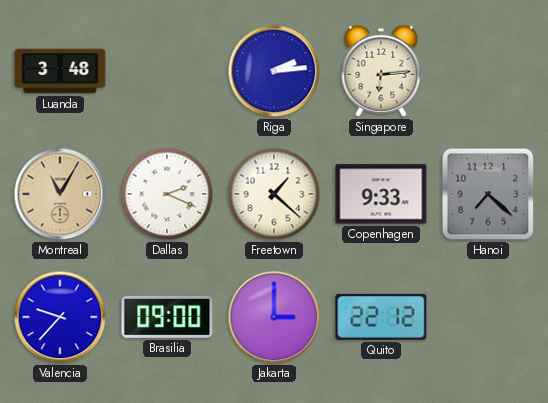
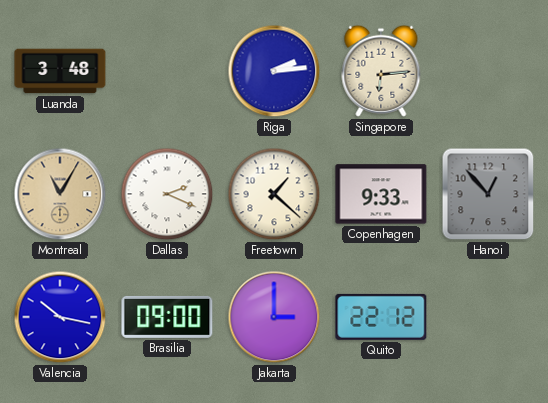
Hanoi: 7:22 -> 12:53
Valencia: 9:37 -> 10:17
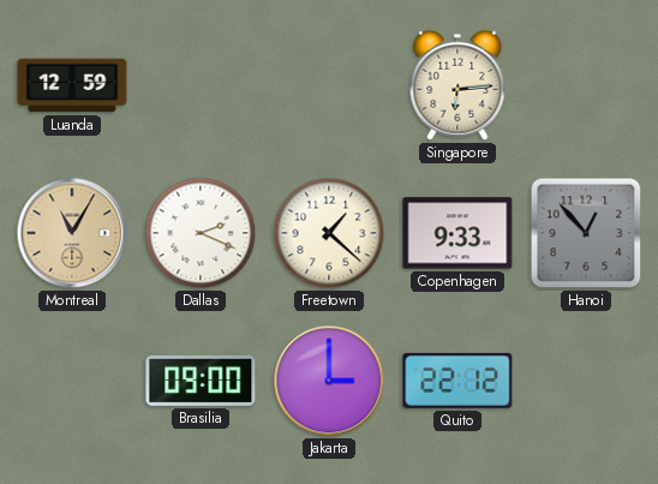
Luanda: 3:48 -> 12:59
Riga: 2:14 -> none
Valencia: 10:17 -> none
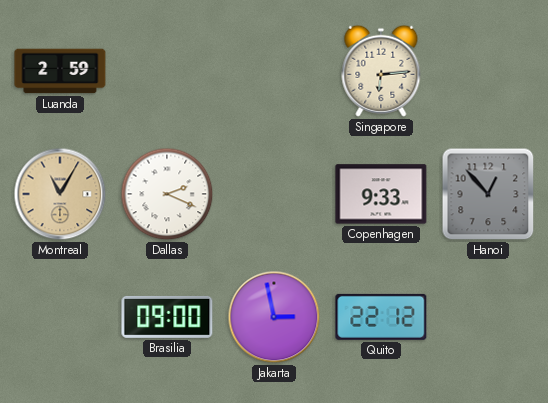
Luanda: 12:59 -> 2:59
Freetown: 1:22 -> none
Jakarta: 3:00 -> 2:58
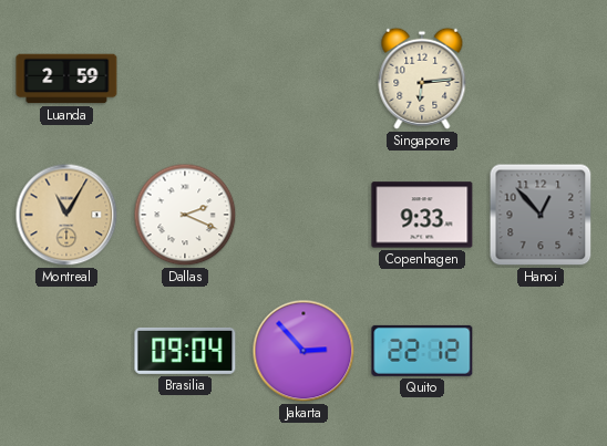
Brasilia: 09:00 -> 09:04
Jakarta: 2:58 -> 2:53
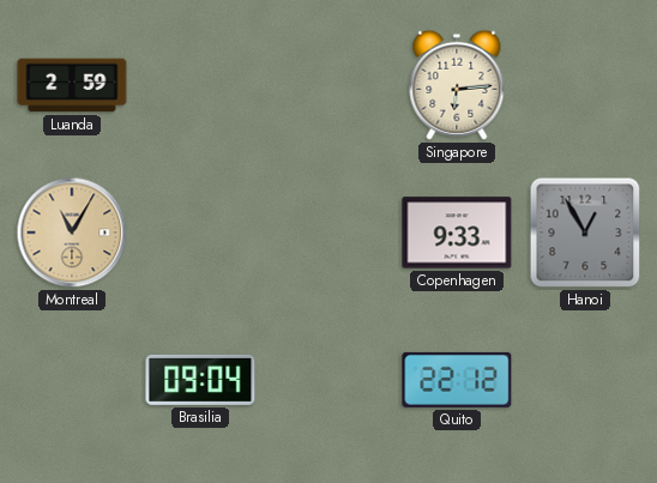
Dallas: 2:19 -> none
Hanoi: 12:53 -> 12:55
Jakarta: 2:53 -> none
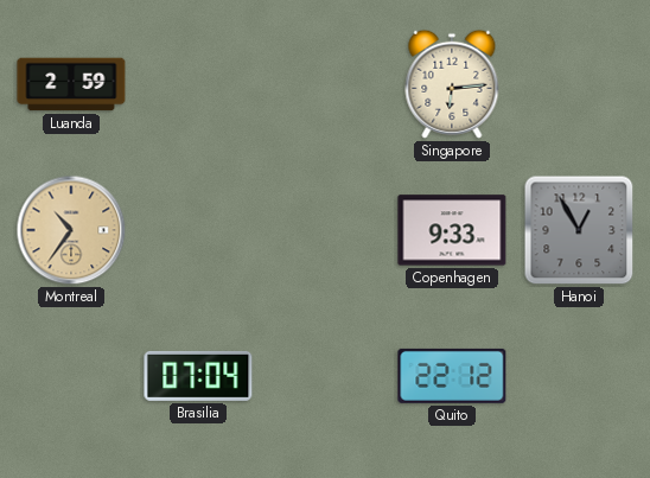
Montreal: 11:05 -> 10:36
Brasilia: 09:04 -> 07:04
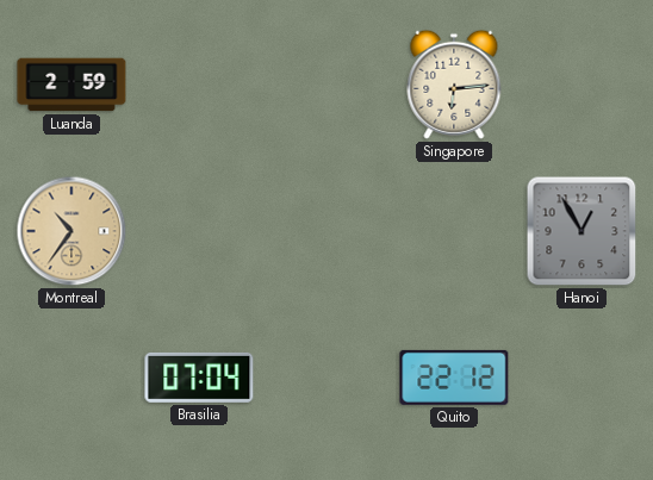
Copenhagen: 9:33 -> none
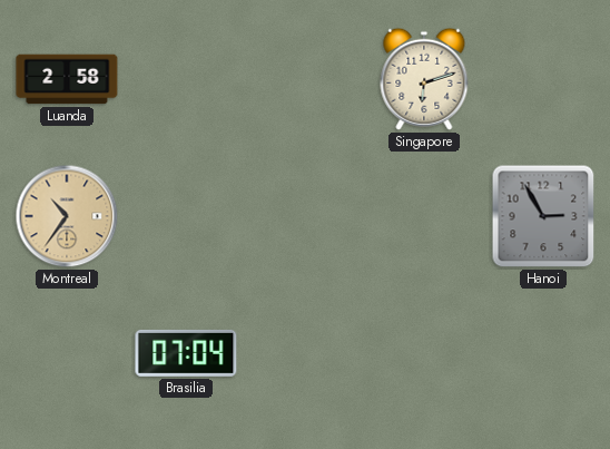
Luanda: 2:59 -> 2:58
Singapore: 6:14 -> 6:12
Hanoi: 12:55 -> 2:55
Quito: 22:12 -> none
